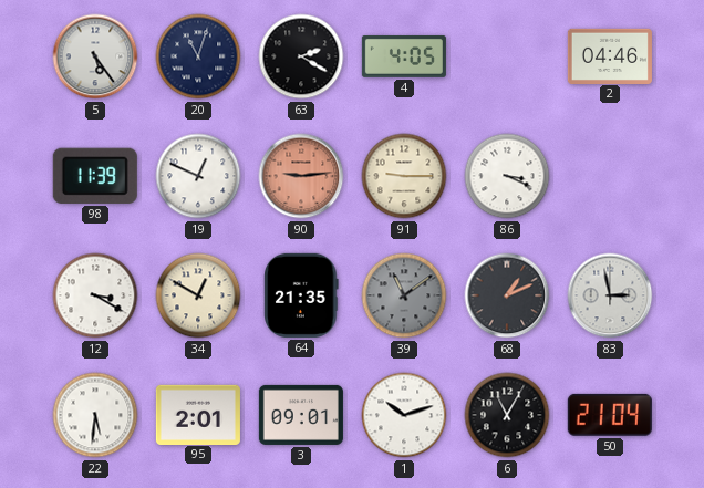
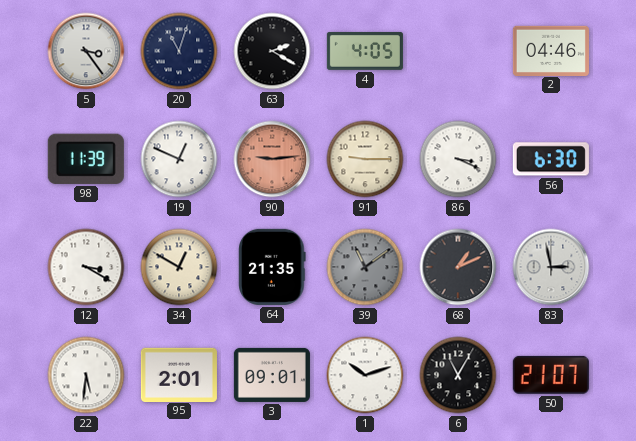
5: 5:24 -> 3:24
56: none -> 6:30
50: 21:04 -> 21:07
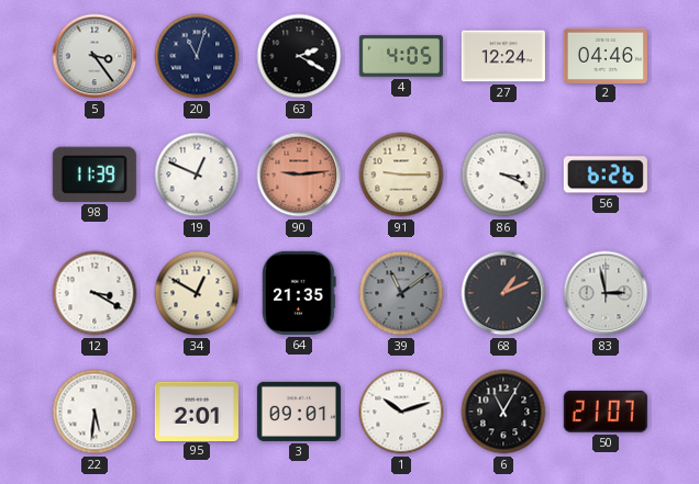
27: none -> 12:24
56: 6:30 -> 6:26
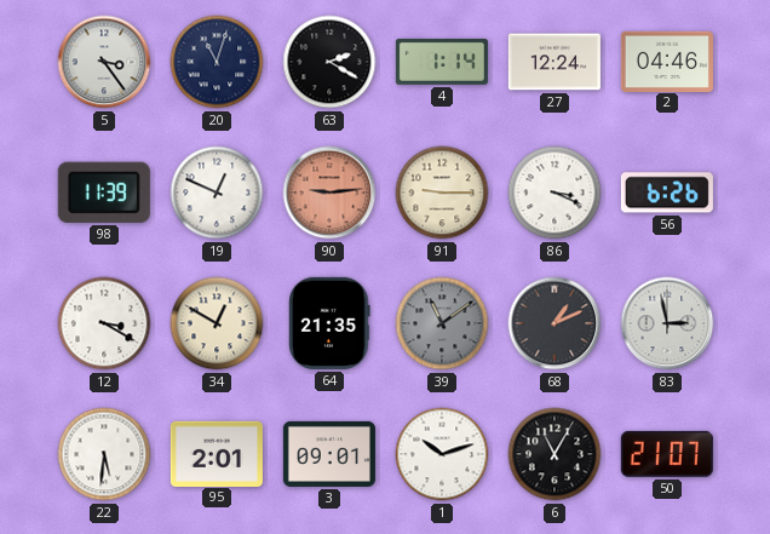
4: 4:05 -> 1:14
